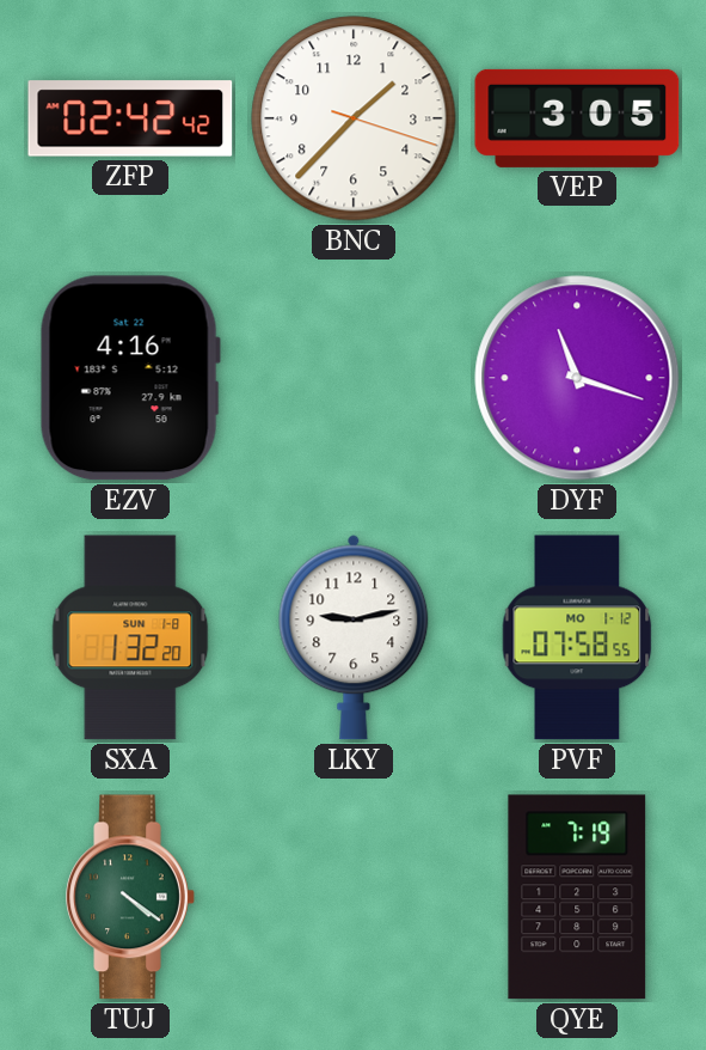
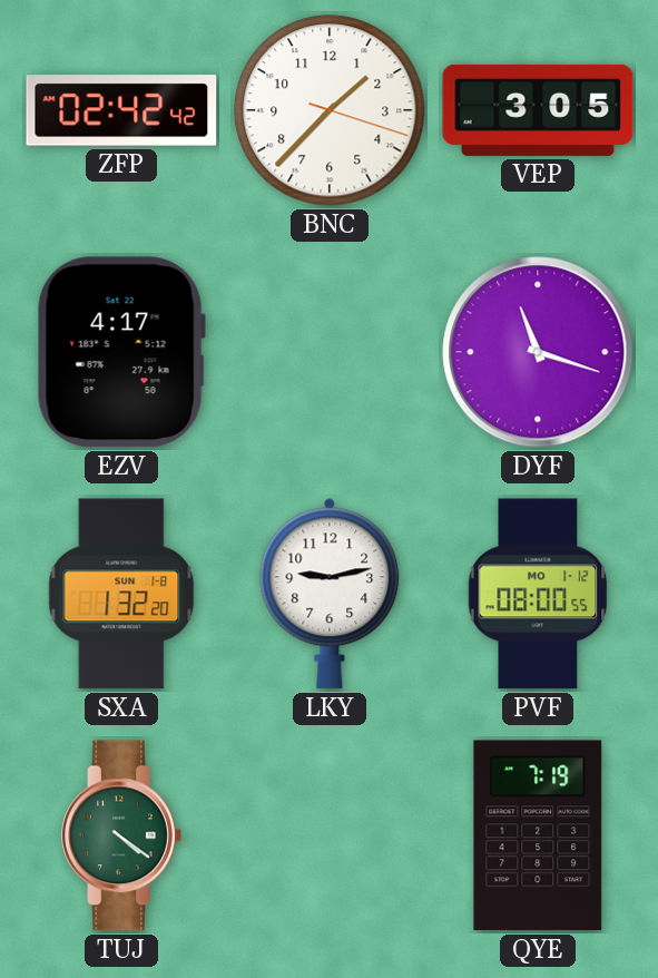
EZV: 4:16 -> 4:17
PVF: 07:58 -> 08:00
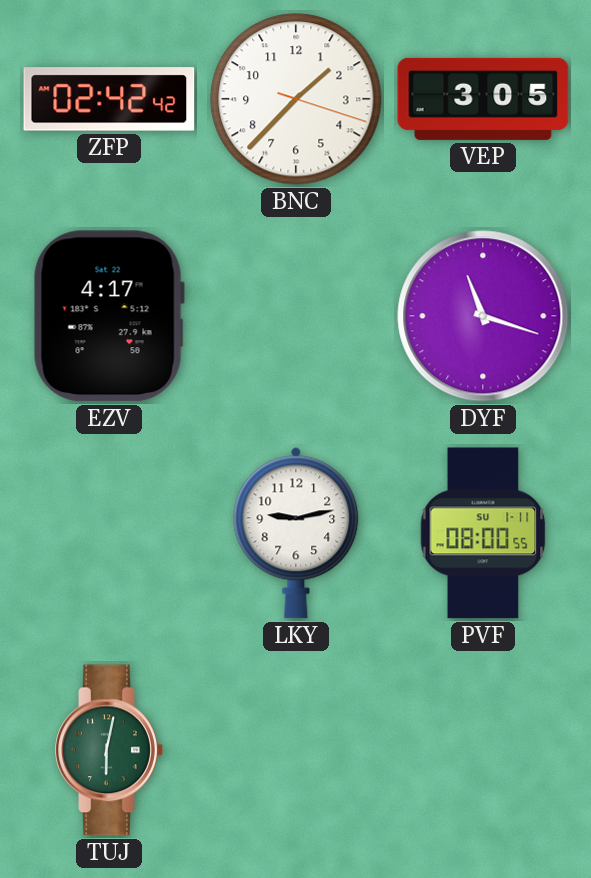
SXA: 1:32 -> none
PVF date: MO 1-12 -> SU 1-11
TUJ: 4:21 -> 6:02
QYE: 7:19 -> none
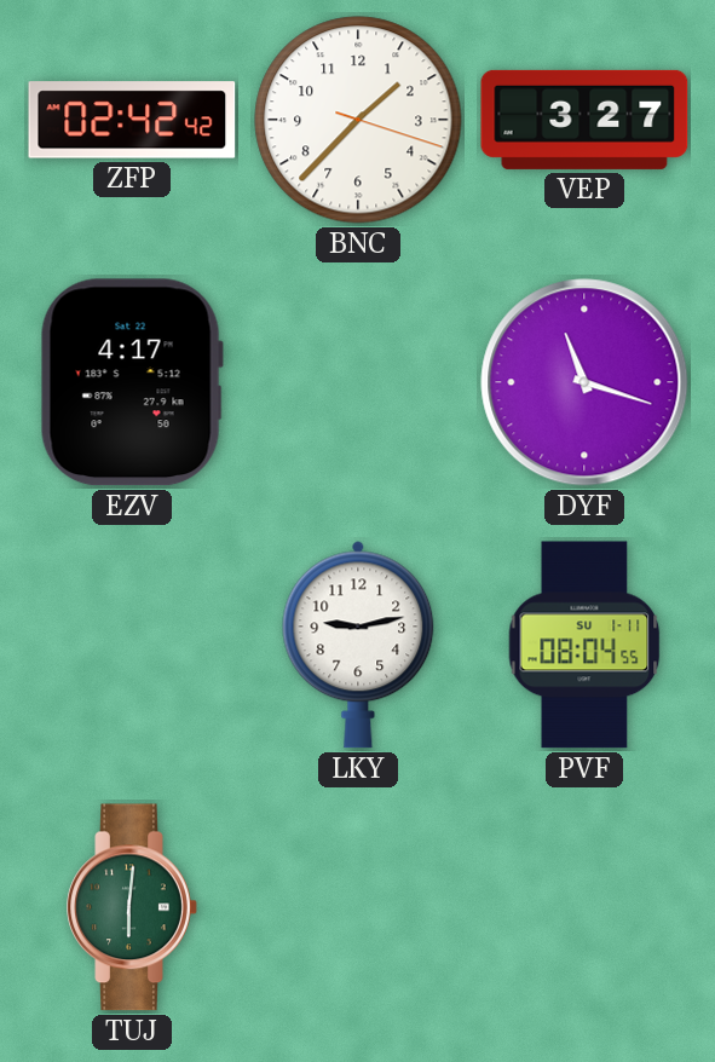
VEP: 3:05 -> 3:27
PVF: 08:00 -> 08:04
TUJ: 6:02 -> 6:01
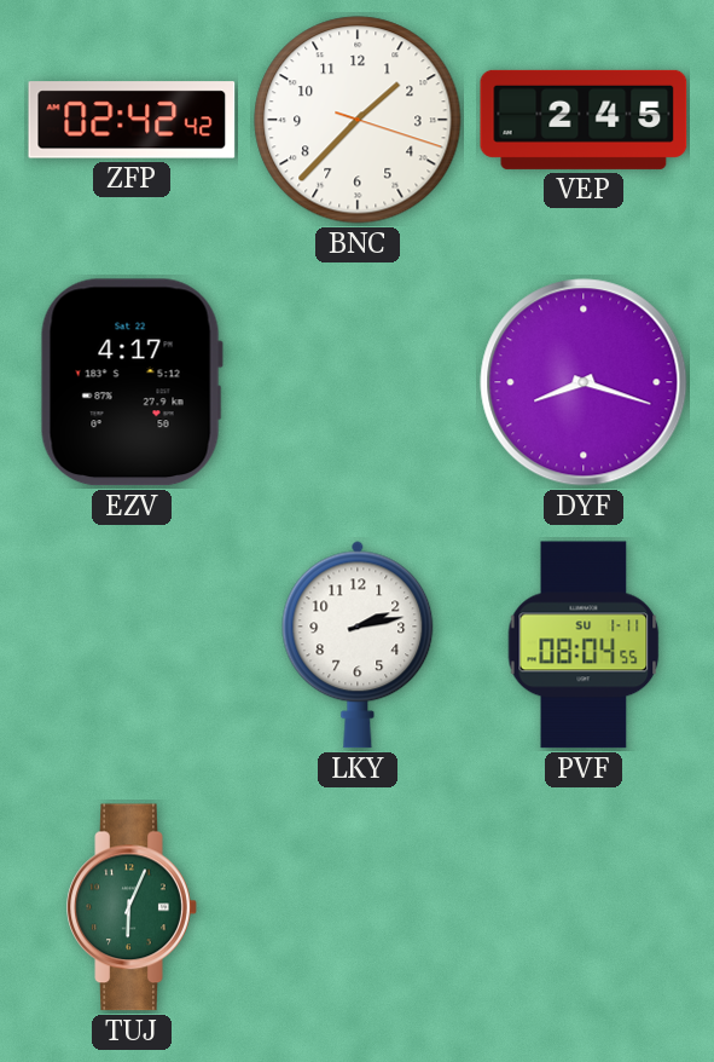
VEP: 3:27 -> 2:45
DYF: 11:18 -> 8:18
LKY: 9:13 -> 2:13
TUJ: 6:01 -> 6:04
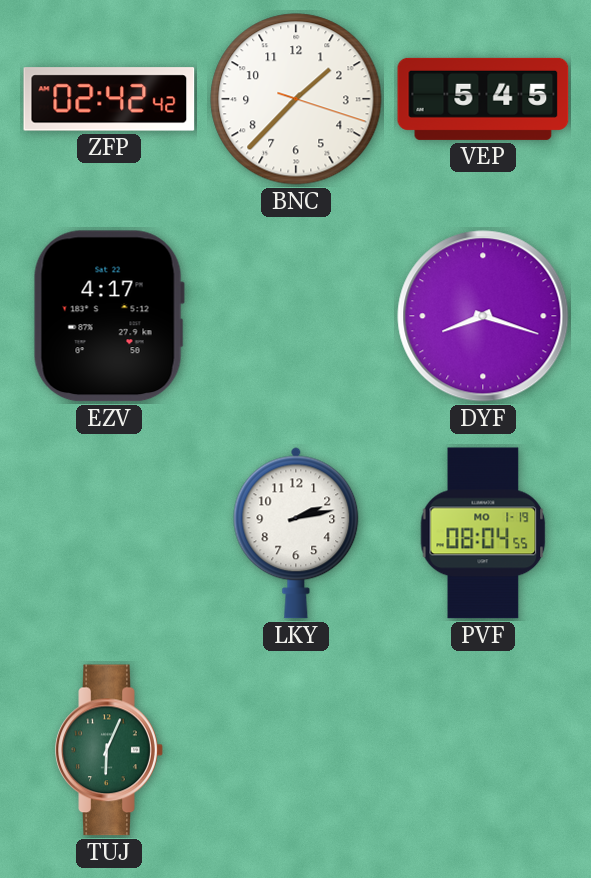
VEP: 2:45 -> 5:45
PVF date: SU 1-11 -> MO 1-19
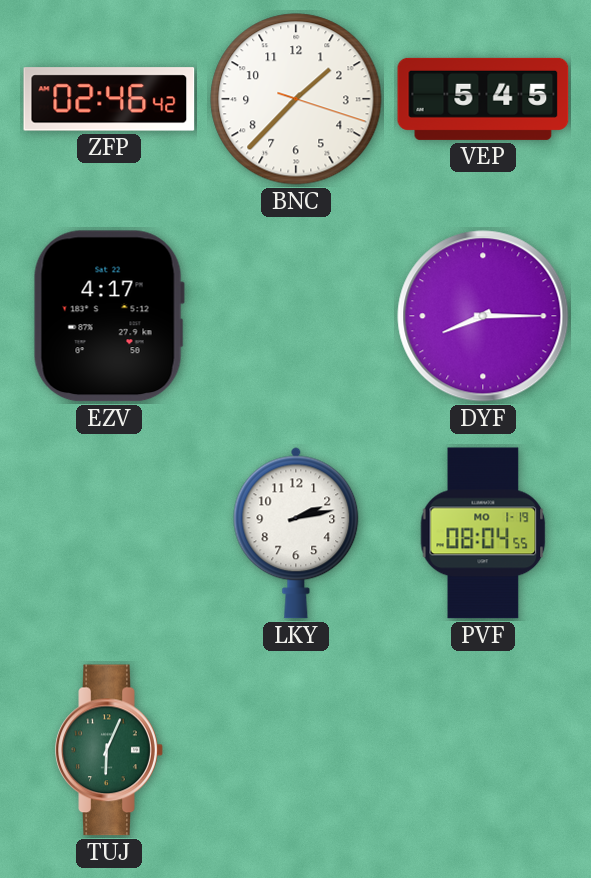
ZFP: 02:42 -> 02:46
DYF: 8:18 -> 8:15
